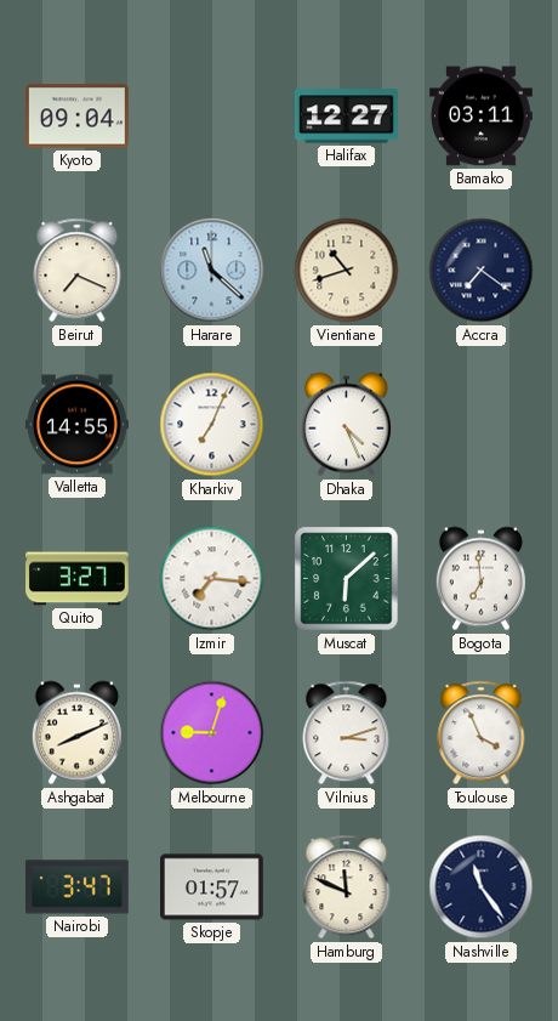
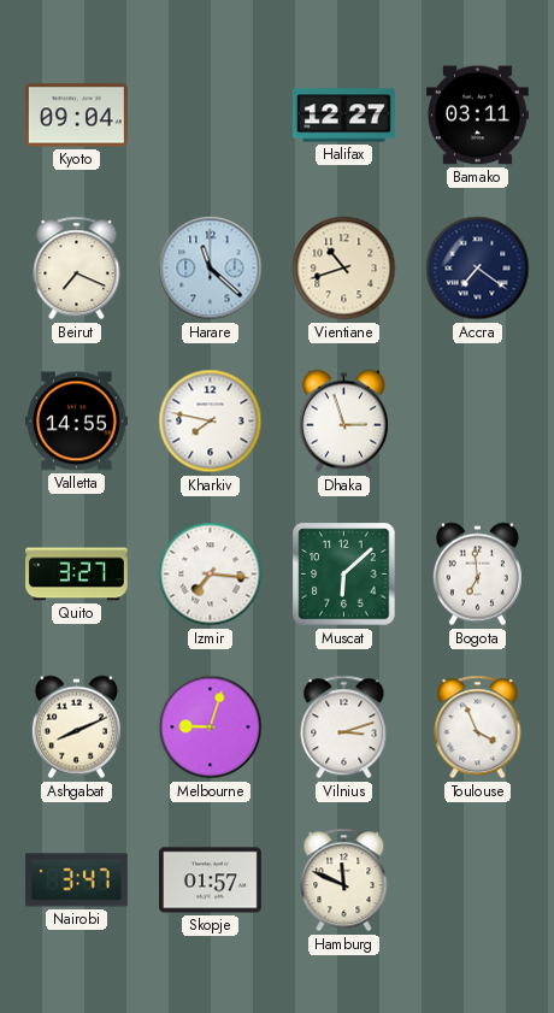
Kharkiv: 7:04 -> 7:47
Dhaka: 4:26 -> 2:57
Nashville: 11:24 -> none
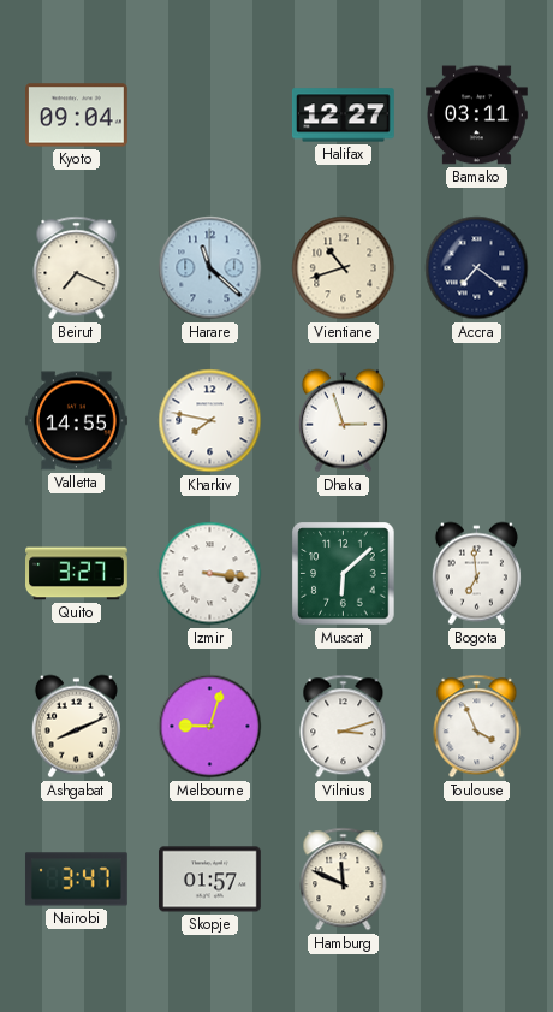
Izmir: 7:16 -> 3:16
